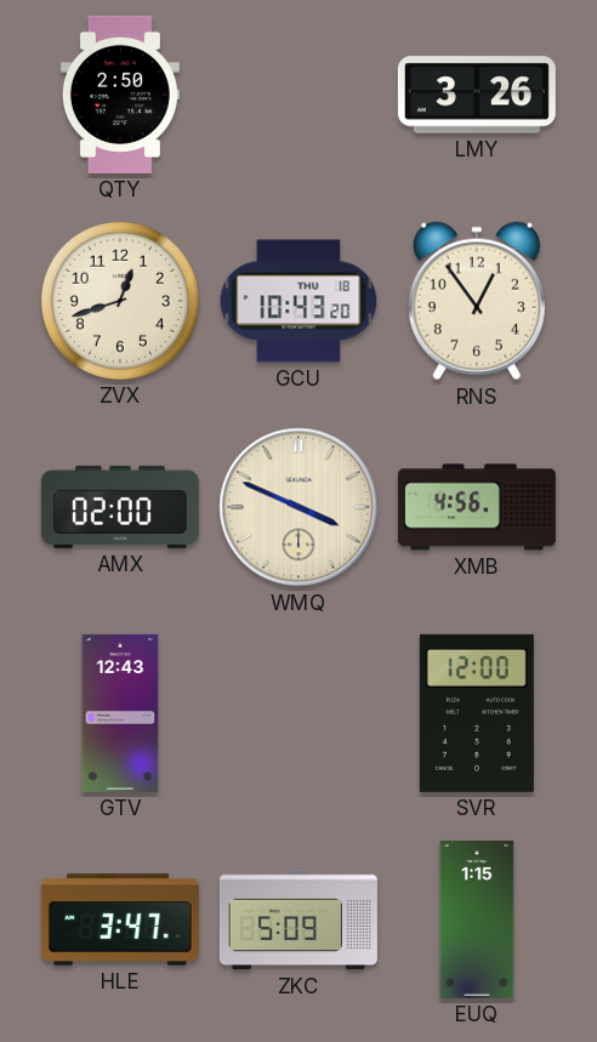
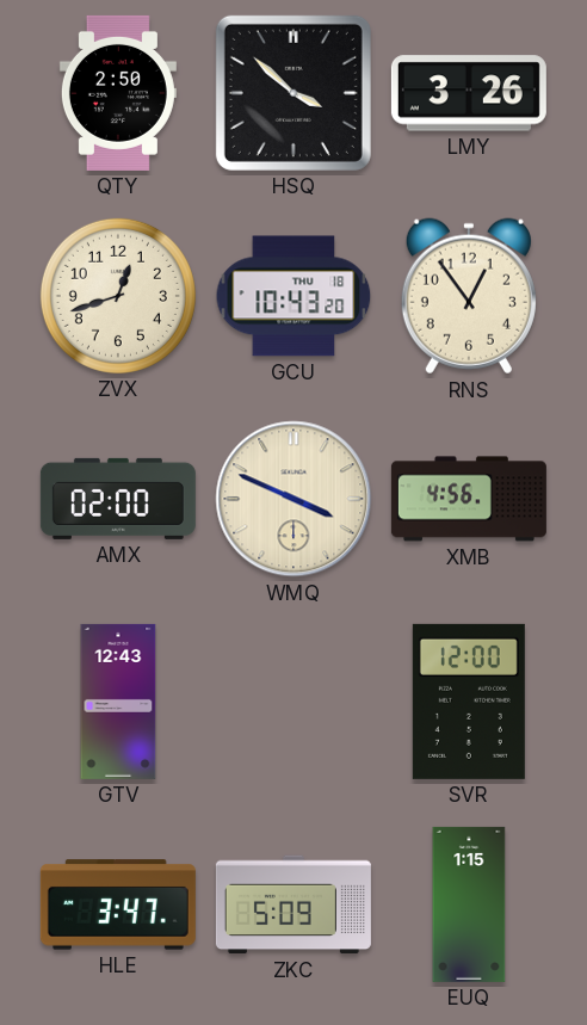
HSQ: none -> 3:52
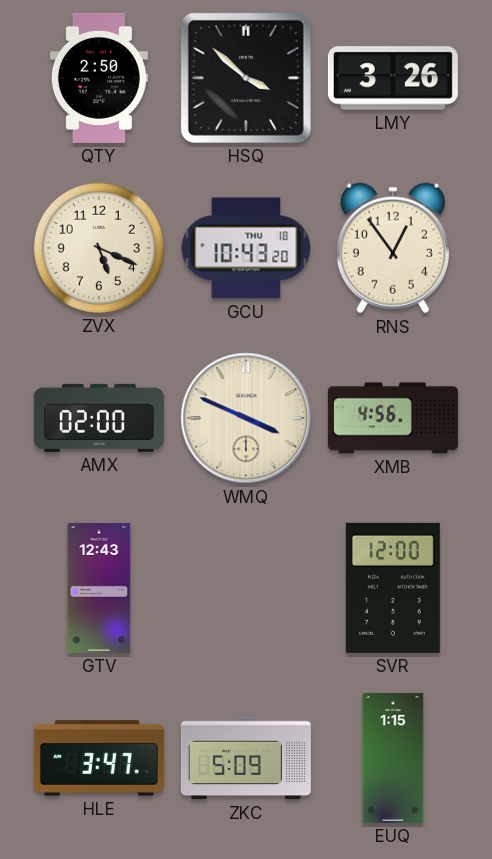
ZVX: 12:42 -> 5:19
